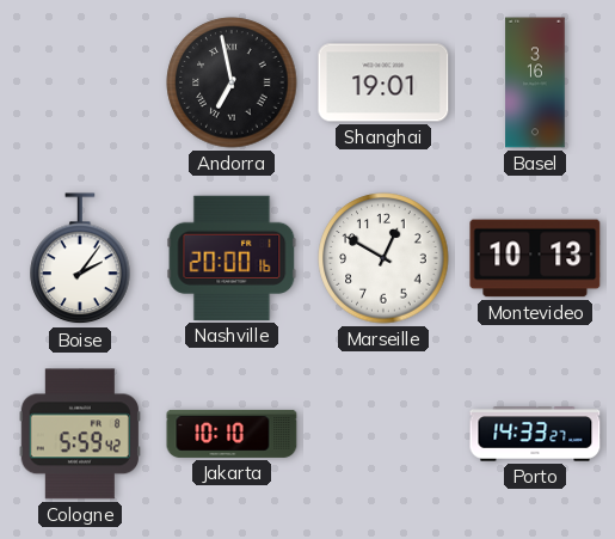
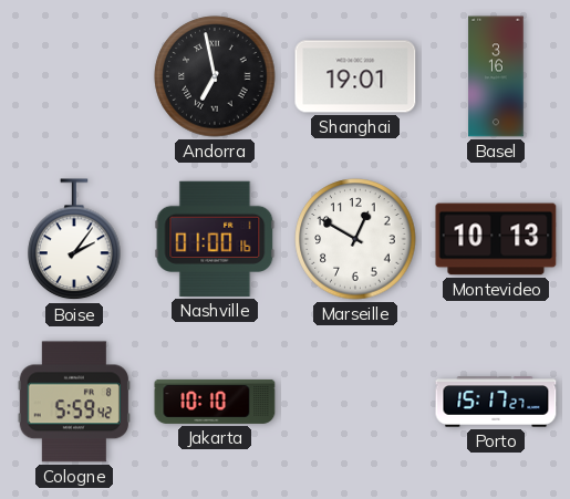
Nashville: 20:00 -> 01:00
Porto: 14:33 -> 15:17
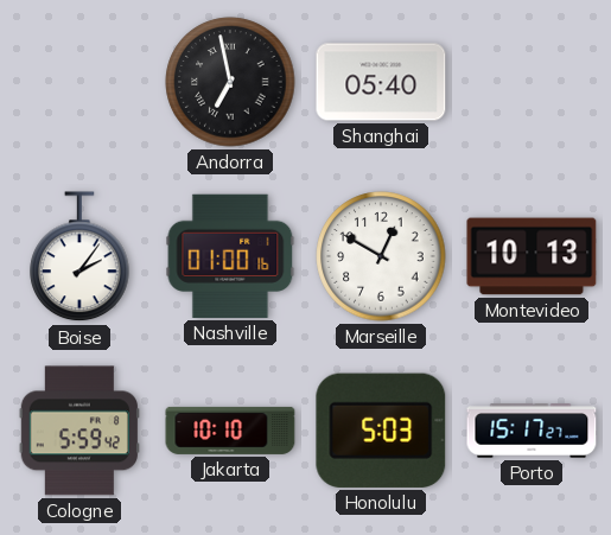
Shanghai: 19:01 -> 05:40
Basel: 3:16 -> none
Honolulu: none -> 5:03
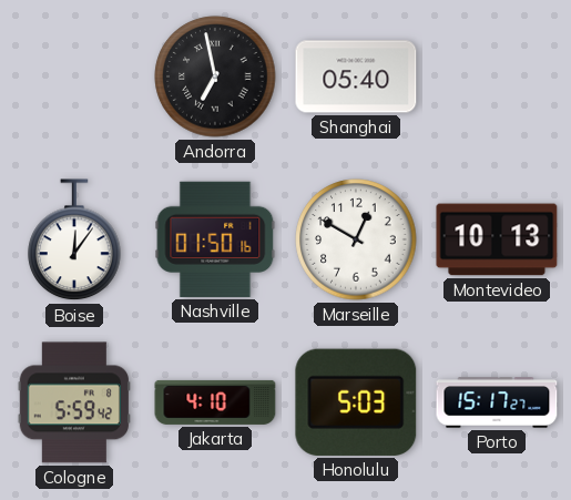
Boise: 2:06 -> 12:06
Nashville: 01:00 -> 01:50
Jakarta: 10:10 -> 4:10
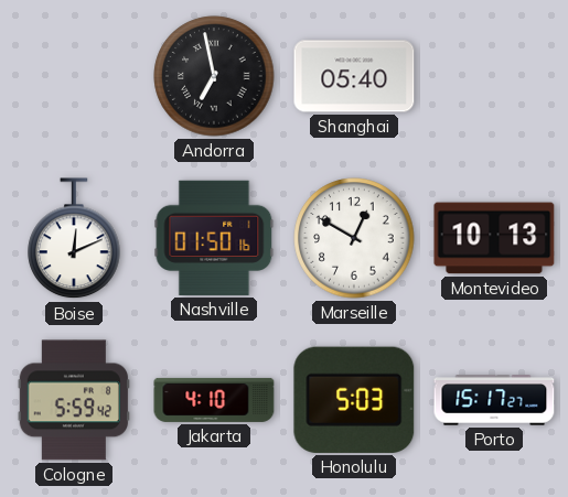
Boise: 12:06 -> 12:11
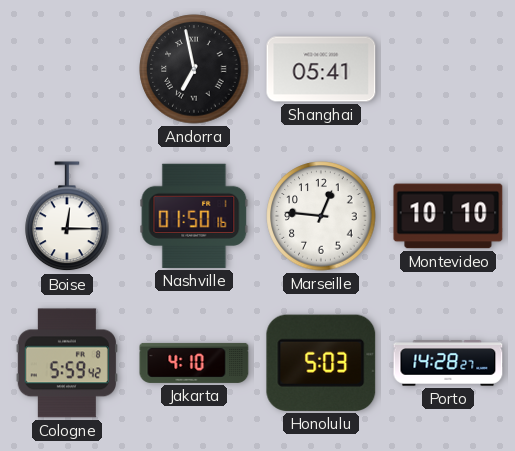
Shanghai: 05:40 -> 05:41
Boise: 12:11 -> 12:15
Marseille: 12:50 -> 12:46
Montevideo: 10:13 -> 10:10
Porto: 15:17 -> 14:28
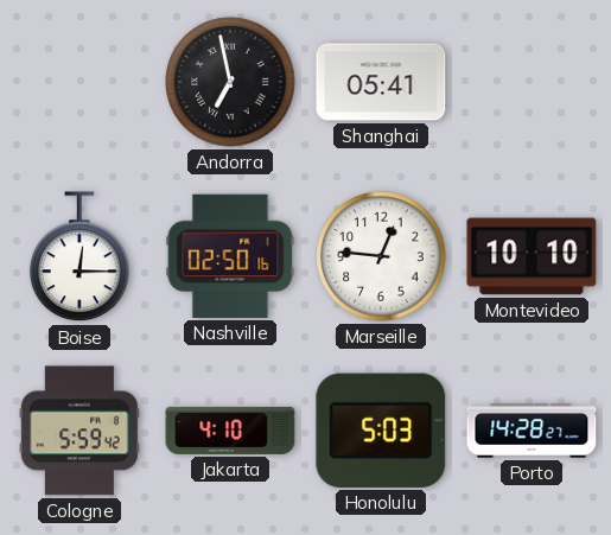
Nashville: 01:50 -> 02:50
